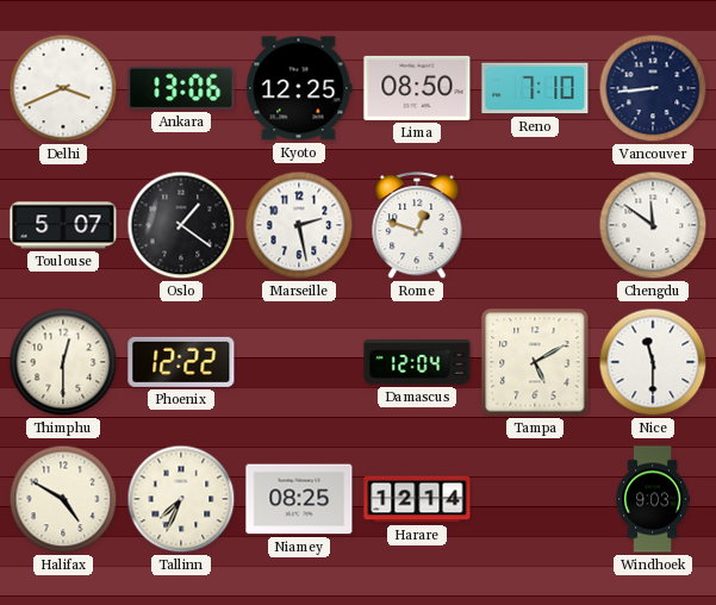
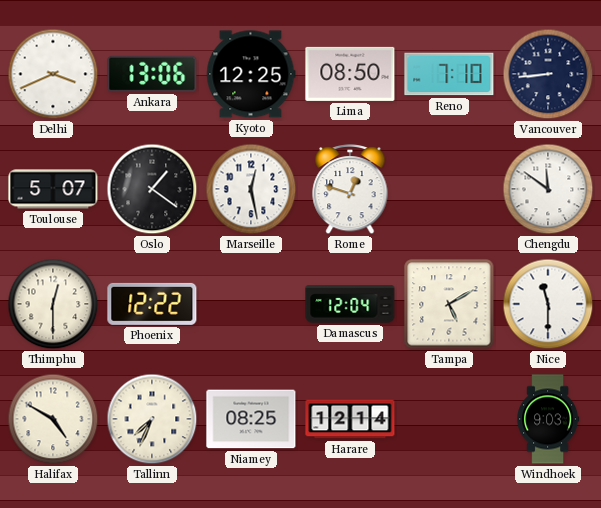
Marseille: 2:28 -> 12:28
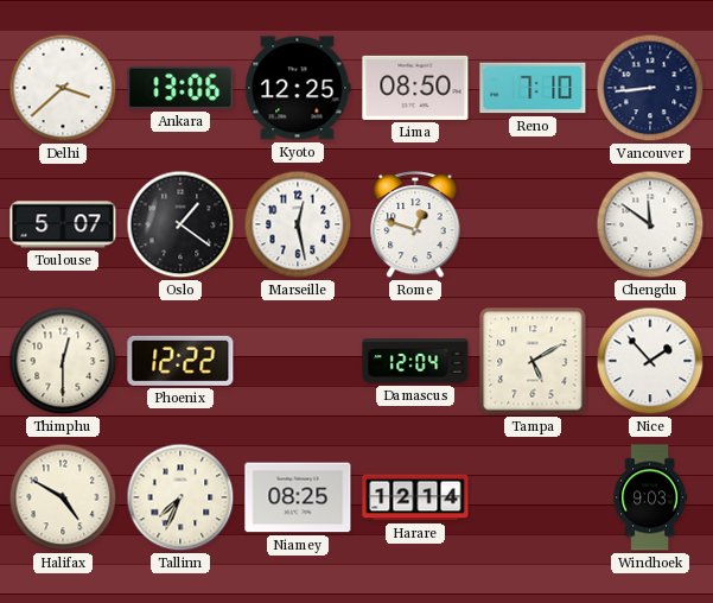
Delhi: 3:41 -> 3:38
Nice: 11:30 -> 1:53
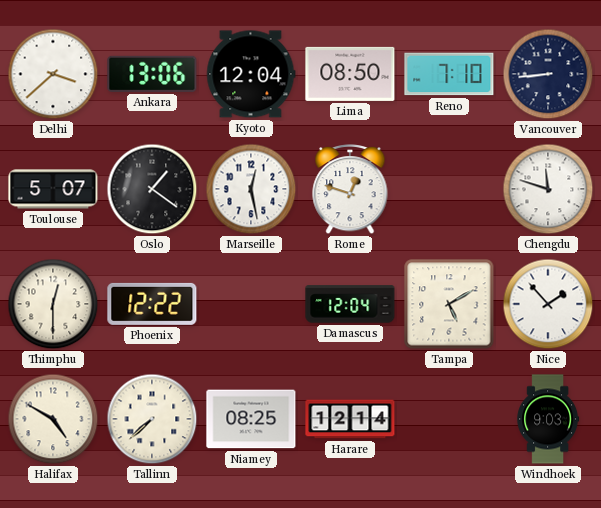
Kyoto: 12:25 -> 12:04
Chengdu: 11:51 -> 11:48
Tallinn: 7:34 -> 7:38
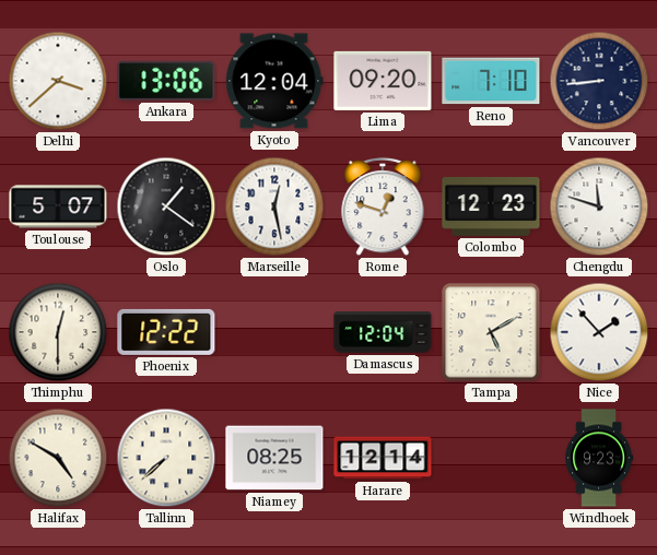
Lima: 08:50 -> 09:20
Colombo: none -> 12:23
Windhoek: 9:03 -> 9:23
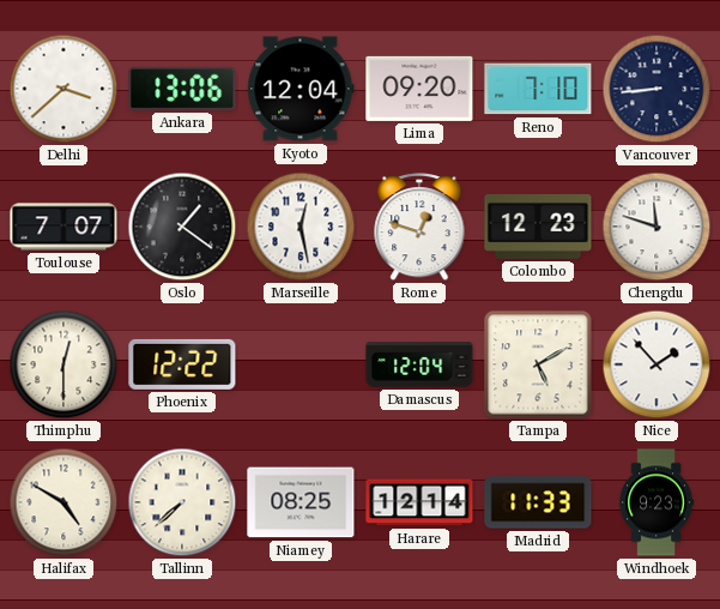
Toulouse: 5:07 -> 7:07
Madrid: none -> 11:33
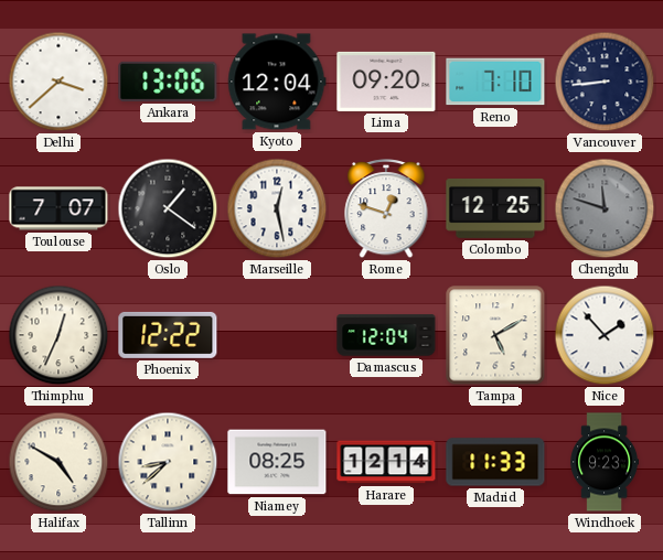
Colombo: 12:23 -> 12:25
Chengdu dial: white -> grey
Thimphu: 12:30 -> 12:34
Tallinn: 7:38 -> 8:38
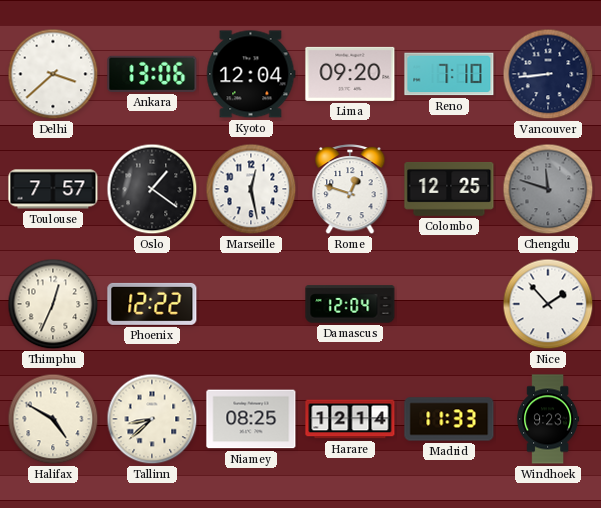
Toulouse: 7:07 -> 7:57
Tampa: 5:10 -> none
